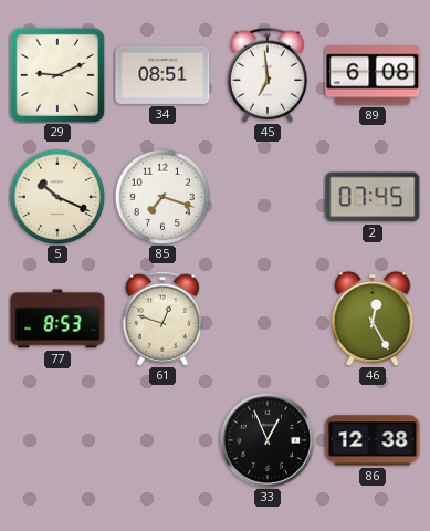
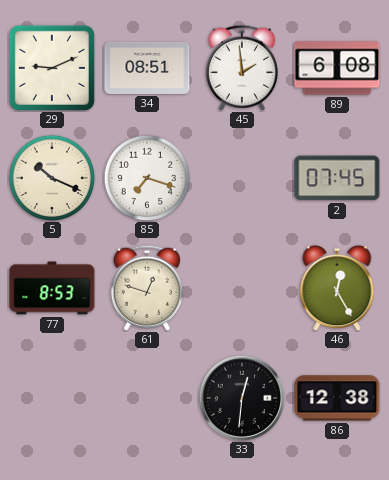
45: 6:59 -> 1:59
33: 12:56 -> 12:31
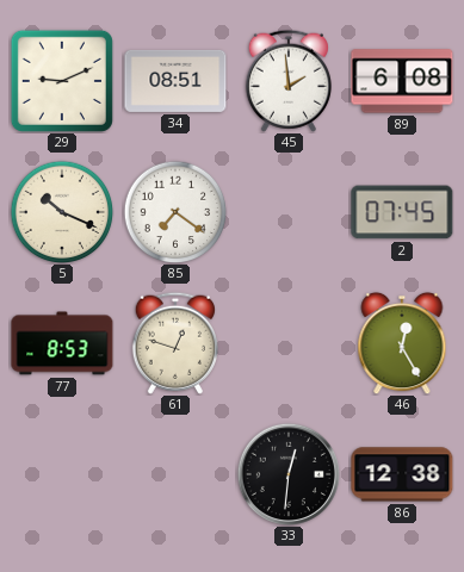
85: 7:18 -> 7:21
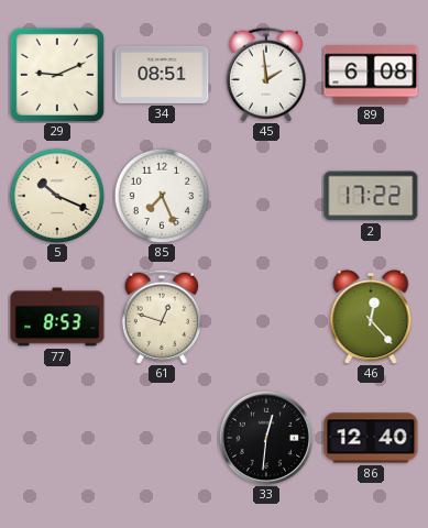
85: 7:21 -> 7:26
2: 07:45 -> 17:22
46: 12:25 -> 12:23
86: 12:38 -> 12:40
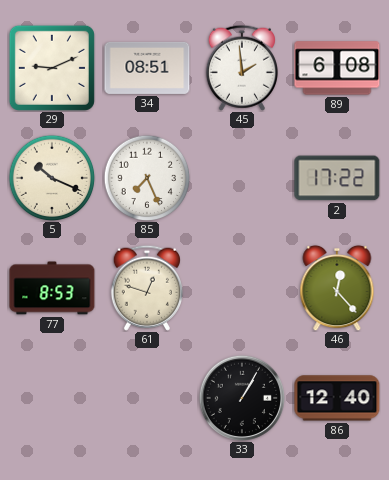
33: 12:31 -> 1:05
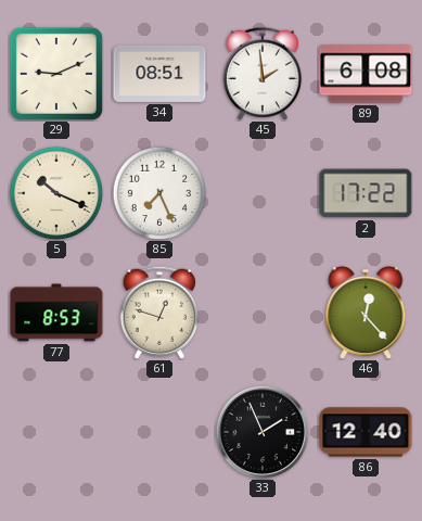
33: 1:05 -> 1:56
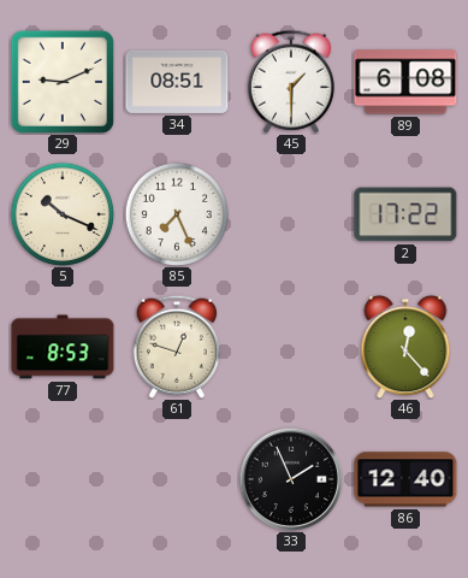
45: 1:59 -> 1:30
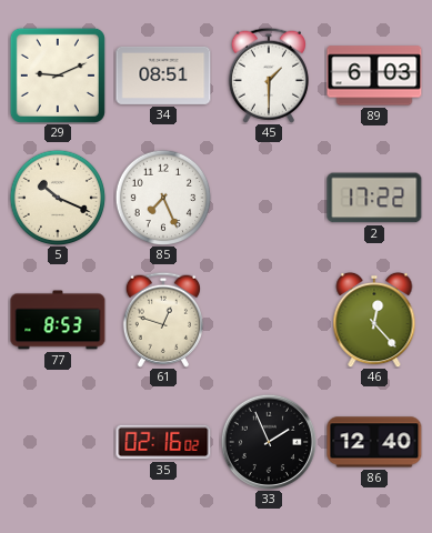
89: 6:08 -> 6:03
35: none -> 02:16
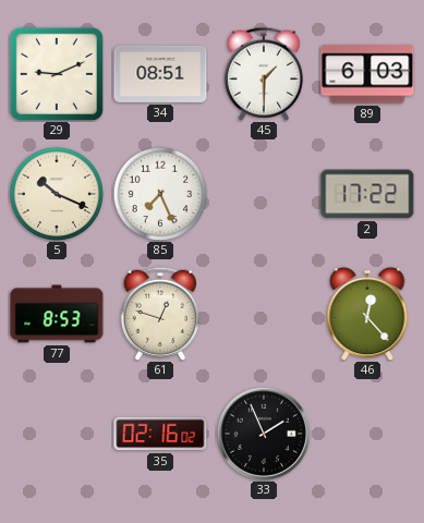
86: 12:40 -> none
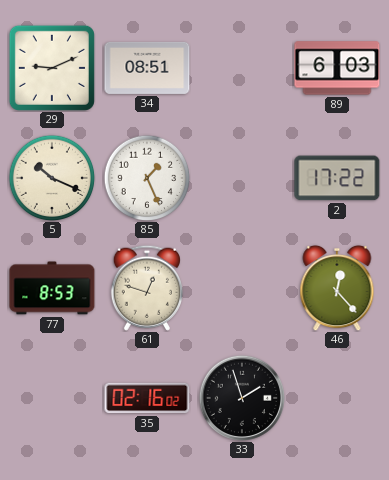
45: 1:30 -> none
85: 7:26 -> 1:26
33: 1:56 -> 1:57
